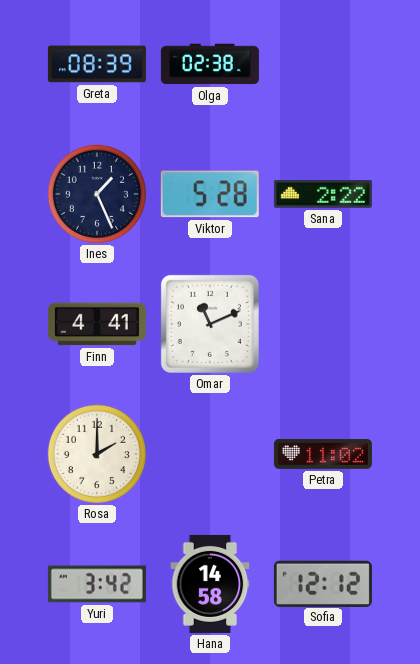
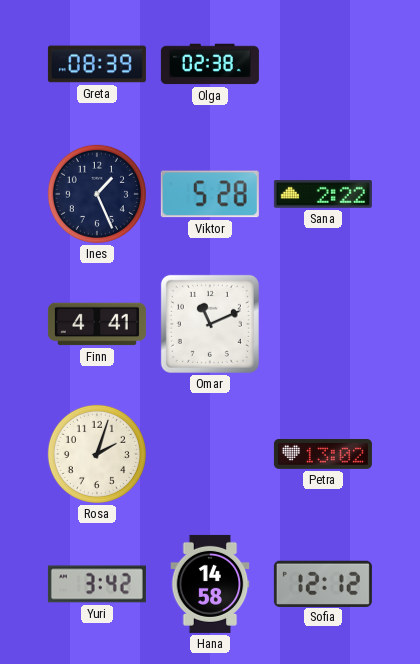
Rosa: 2:00 -> 2:03
Petra: 11:02 -> 13:02
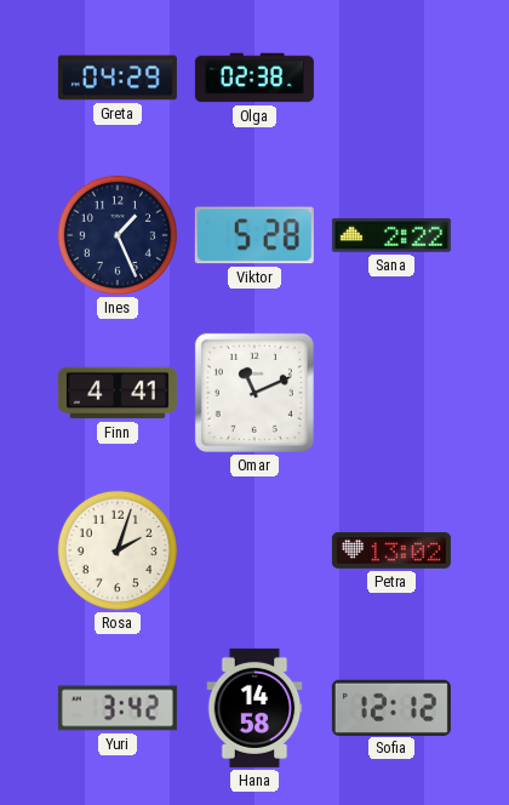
Greta: 08:39 -> 04:29
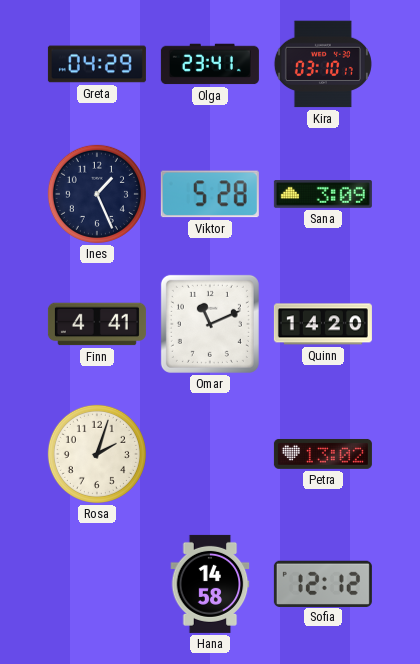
Olga: 02:38 -> 23:41
Kira: none -> 03:10
Sana: 2:22 -> 3:09
Quinn: none -> 14:20
Yuri: 3:42 -> none
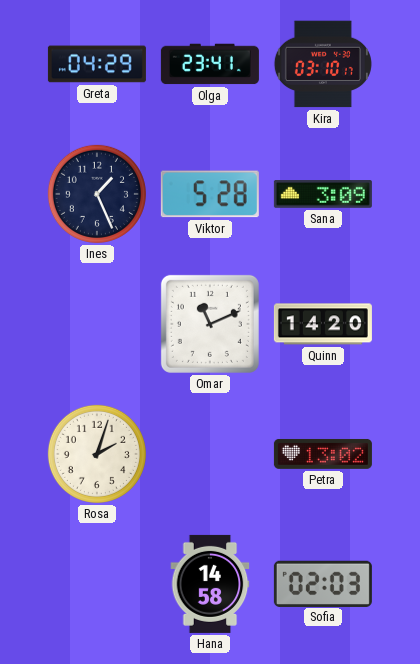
Finn: 4:41 -> none
Sofia: 12:12 -> 02:03
